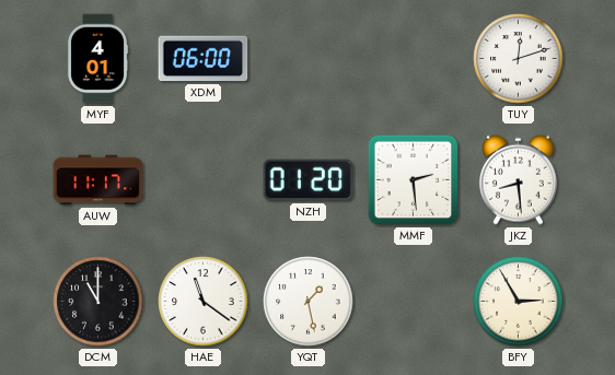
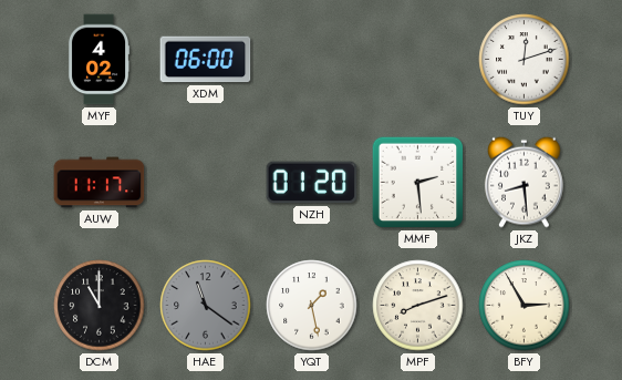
MYF: 4:01 -> 4:02
HAE dial: white -> grey
MPF: none -> 8:12
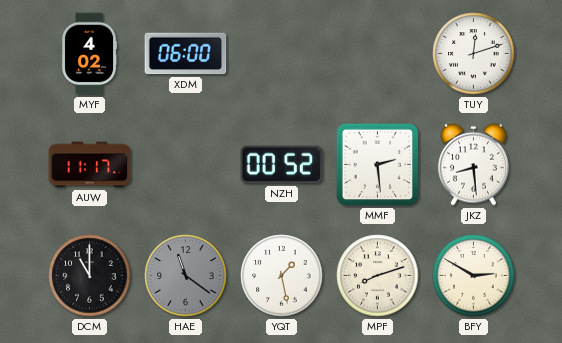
NZH: 01:20 -> 00:52
BFY: 2:55 -> 2:50
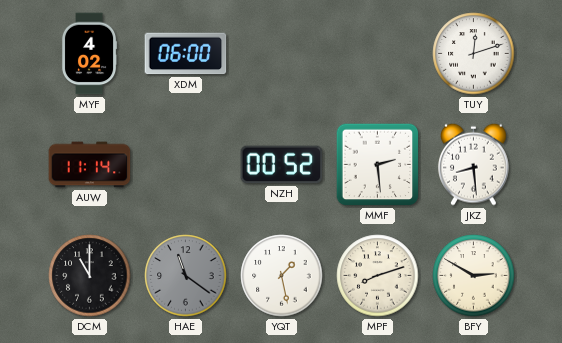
AUW: 11:17 -> 11:14
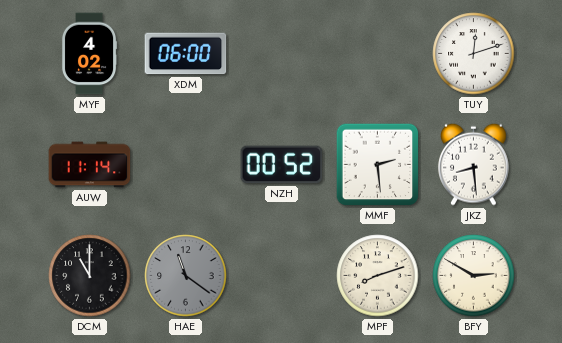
YQT: 1:28 -> none
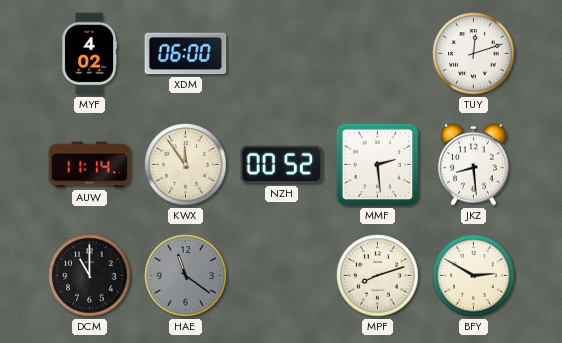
KWX: none -> 11:54
